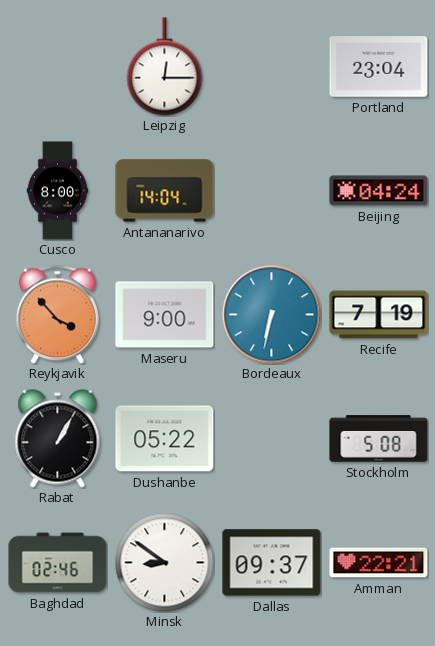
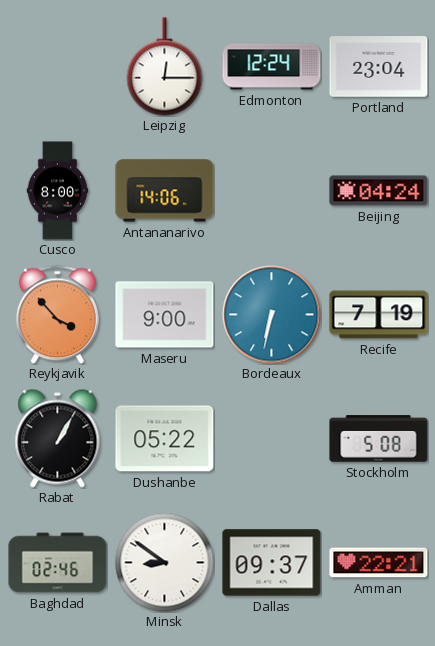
Edmonton: none -> 12:24
Antananarivo: 14:04 -> 14:06
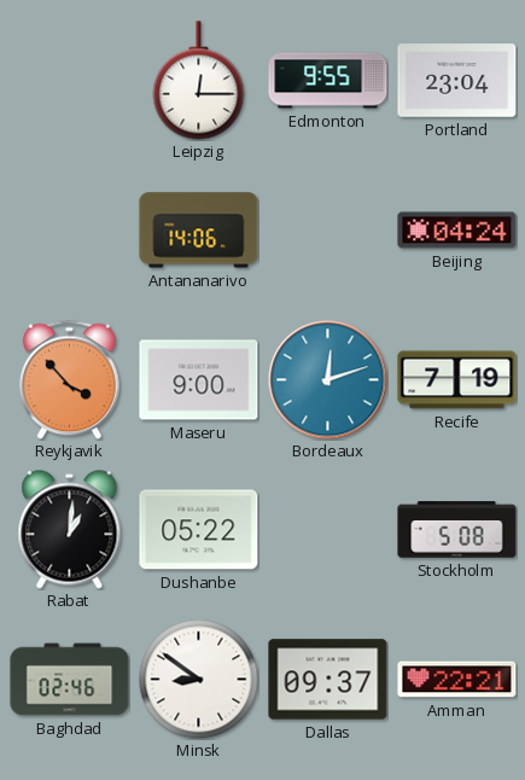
Edmonton: 12:24 -> 9:55
Cusco: 8:00 -> none
Bordeaux: 6:32 -> 12:12
Rabat: 1:05 -> 1:01
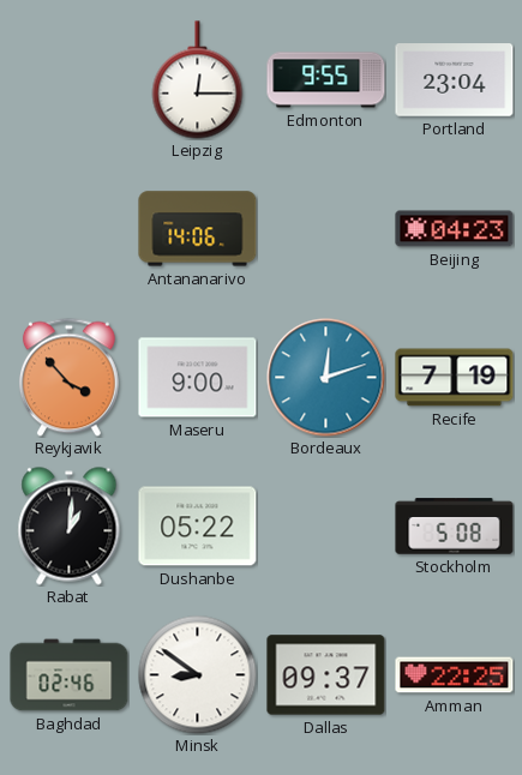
Beijing: 04:24 -> 04:23
Amman: 22:21 -> 22:25
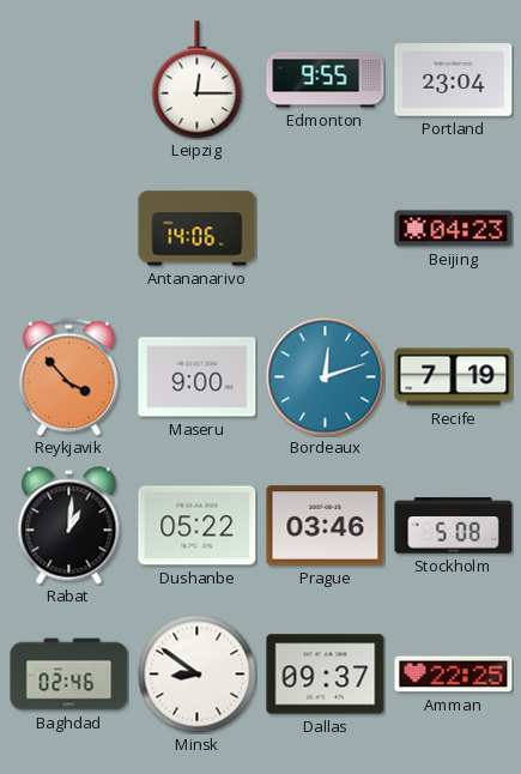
Prague: none -> 03:46
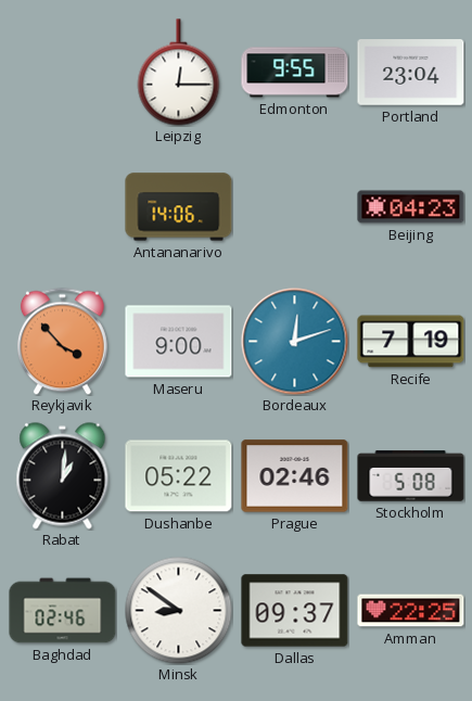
Prague: 03:46 -> 02:46
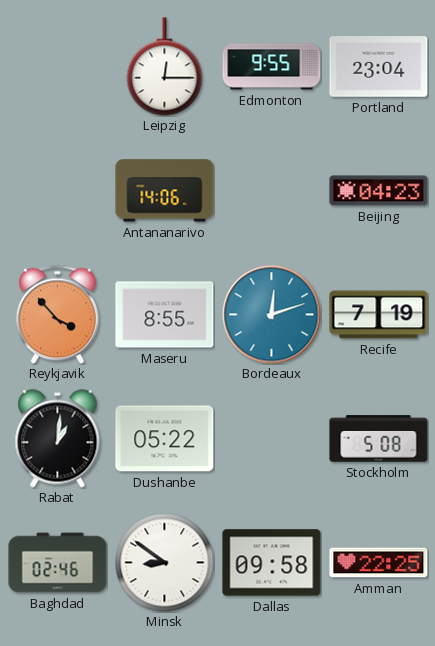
Maseru: 9:00 -> 8:55
Prague: 02:46 -> none
Dallas: 09:37 -> 09:58
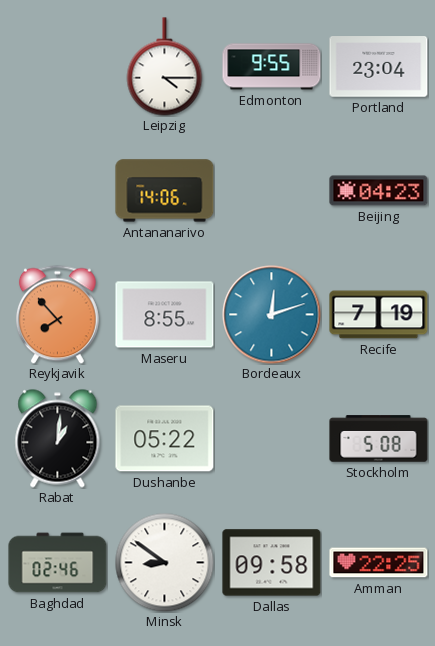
Leipzig: 12:15 -> 4:15
Reykjavik: 3:53 -> 7:53
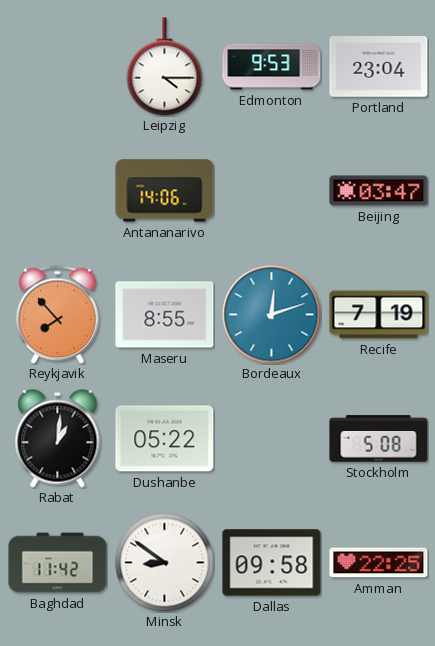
Edmonton: 9:55 -> 9:53
Beijing: 04:23 -> 03:47
Baghdad: 02:46 -> 11:42
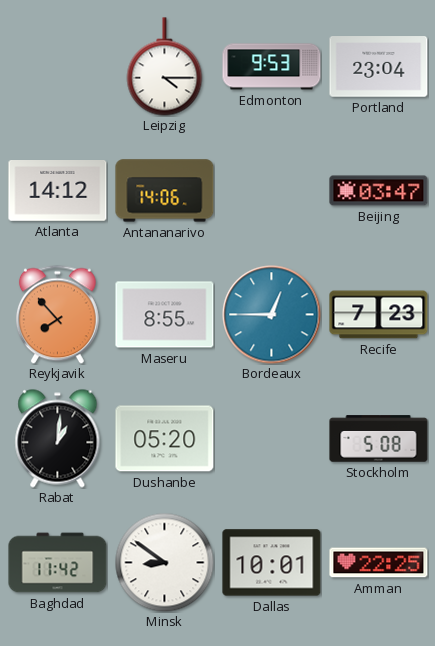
Atlanta: none -> 14:12
Bordeaux: 12:12 -> 12:45
Recife: 7:19 -> 7:23
Dushanbe: 05:22 -> 05:20
Dallas: 09:58 -> 10:01
